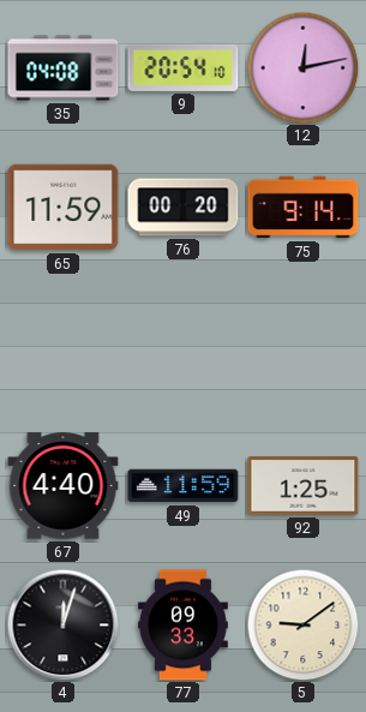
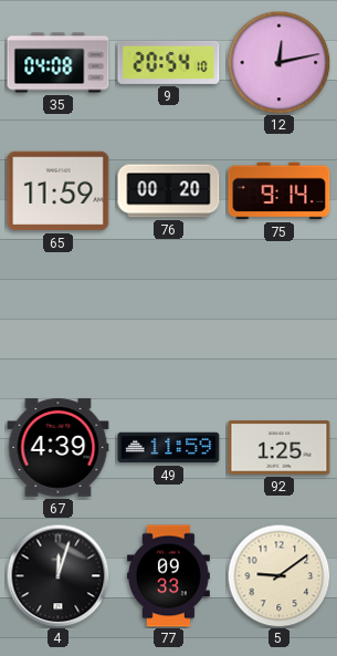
67: 4:40 -> 4:39
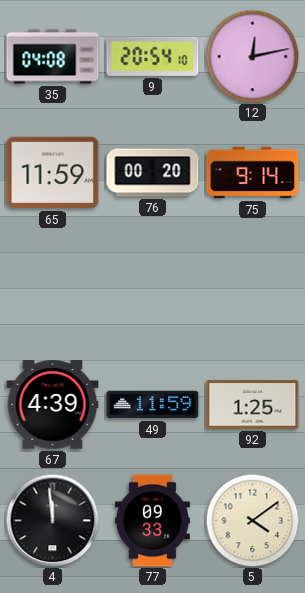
4: 12:03 -> 11:59
5: 9:09 -> 4:09
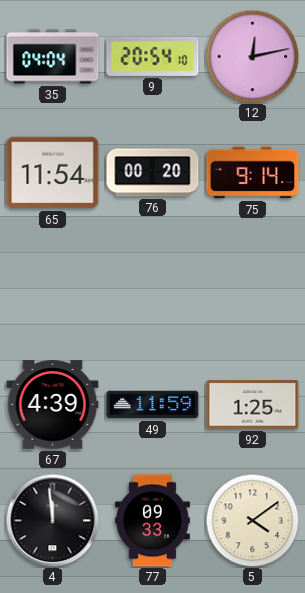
35: 04:08 -> 04:04
65: 11:59 -> 11:54
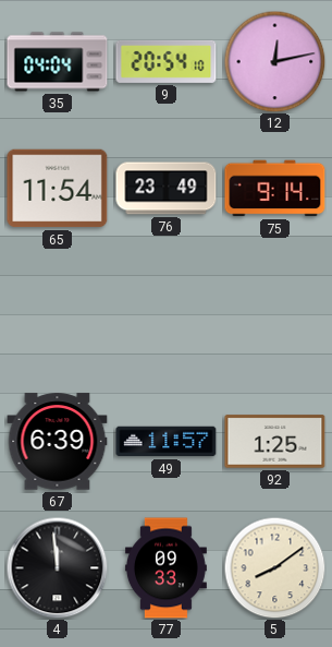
76: 00:20 -> 23:49
67: 4:39 -> 6:39
49: 11:59 -> 11:57
5: 4:09 -> 8:09
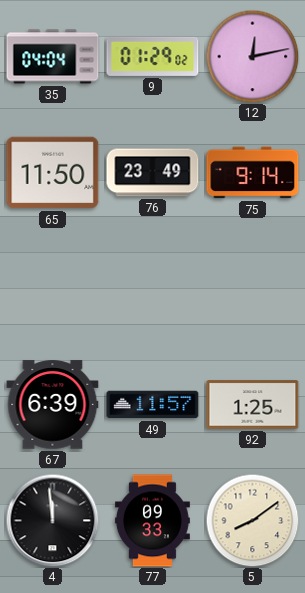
9: 20:54 -> 01:29
65: 11:54 -> 11:50
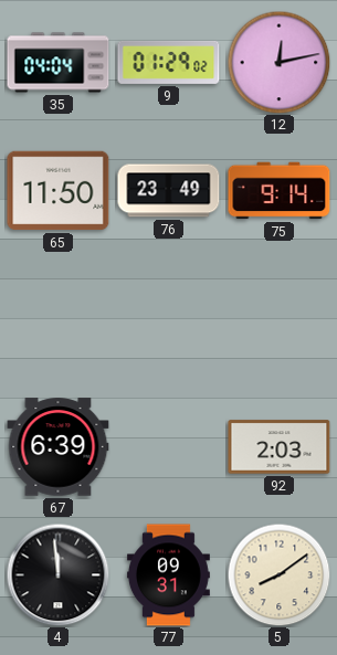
49: 11:57 -> none
92: 1:25 -> 2:03
77: 09:33 -> 09:31
